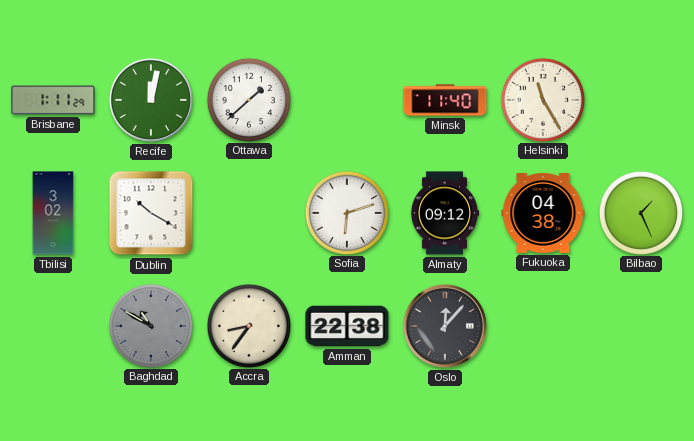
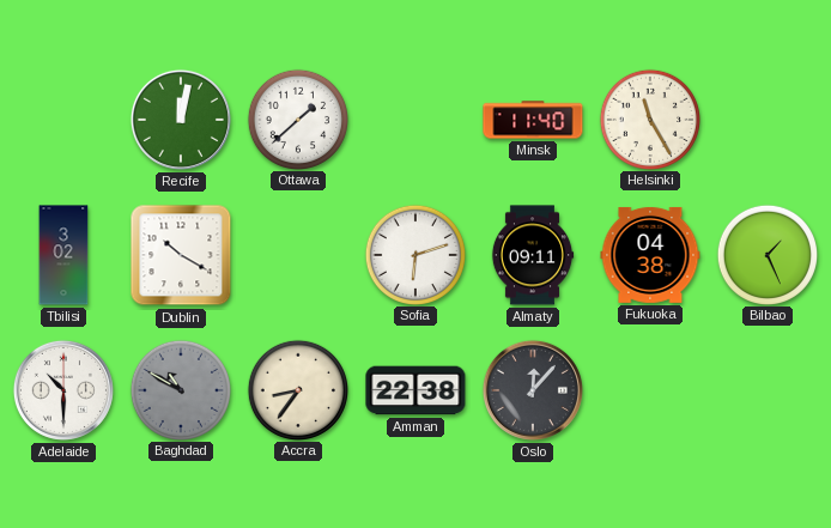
Brisbane: 1:11 -> none
Almaty: 09:12 -> 09:11
Adelaide: none -> 10:30
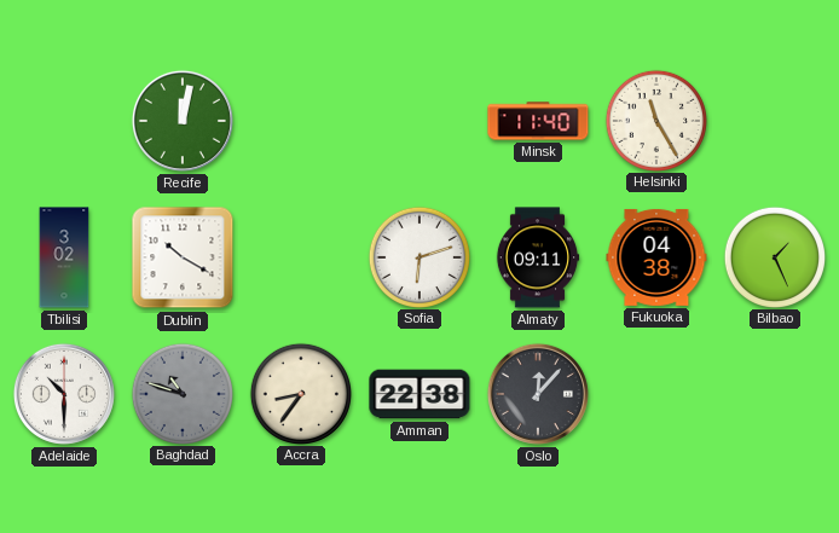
Ottawa: 1:38 -> none
Baghdad: 10:50 -> 10:48
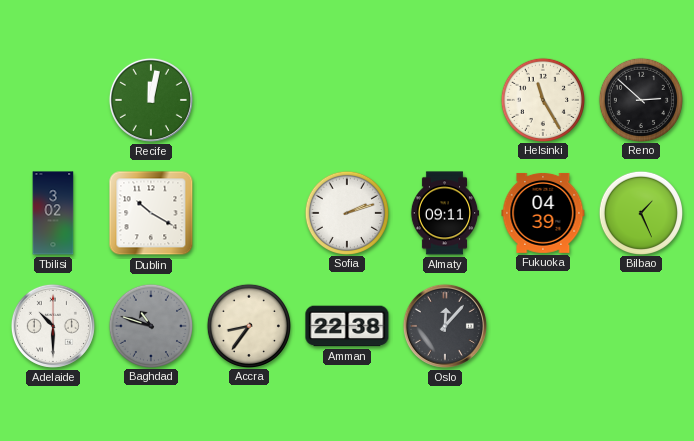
Minsk: 11:40 -> none
Reno: none -> 2:52
Sofia: 6:12 -> 2:12
Fukuoka: 04:38 -> 04:39
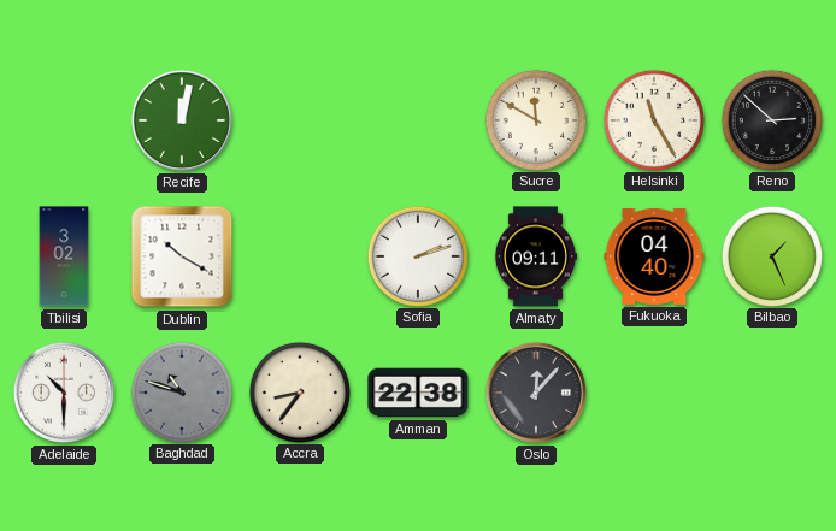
Sucre: none -> 11:50
Fukuoka: 04:39 -> 04:40
